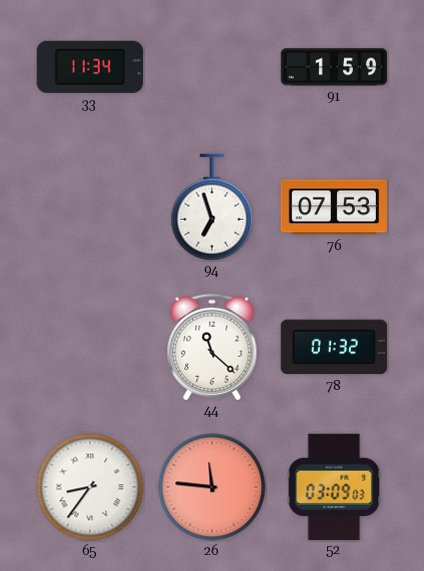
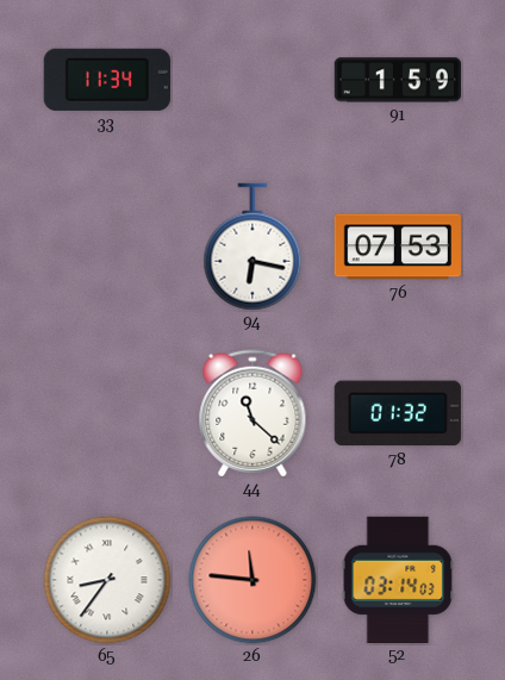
94: 6:57 -> 6:17
52: 03:09 -> 03:14
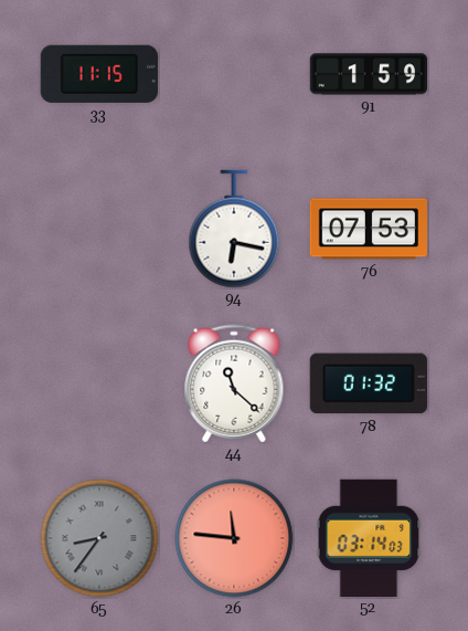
33: 11:34 -> 11:15
65 dial: white -> grey
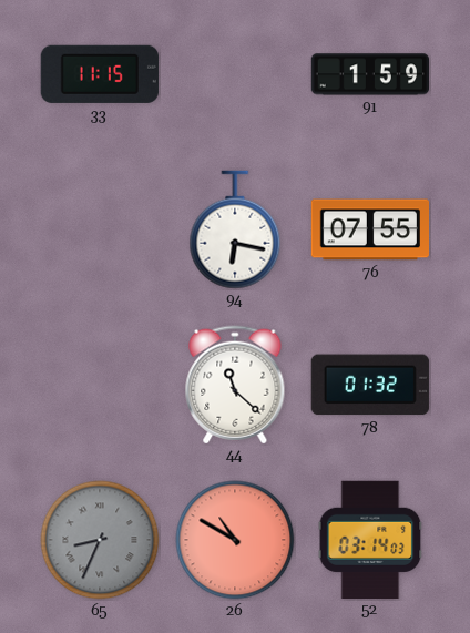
76: 07:53 -> 07:55
65: 8:36 -> 8:34
26: 11:46 -> 10:50
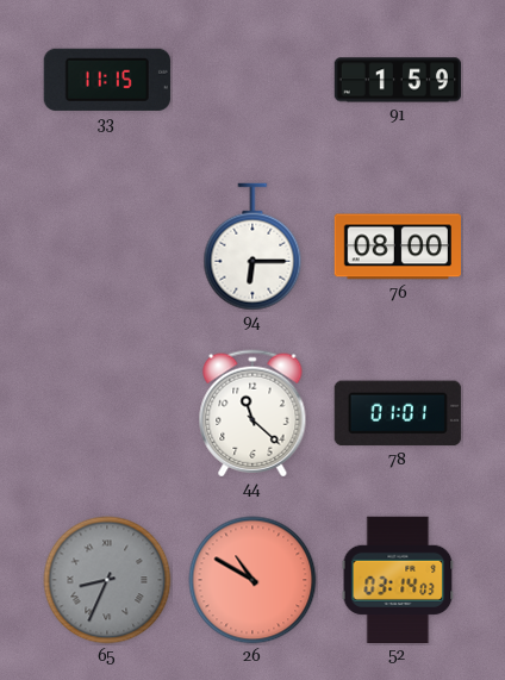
94: 6:17 -> 6:15
76: 07:55 -> 08:00
78: 01:32 -> 01:01
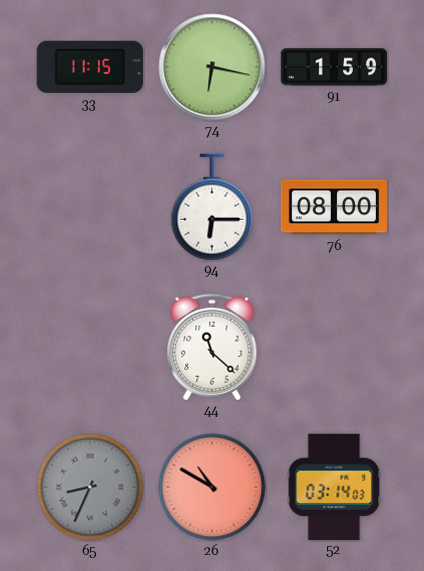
74: none -> 6:17
78: 01:01 -> none
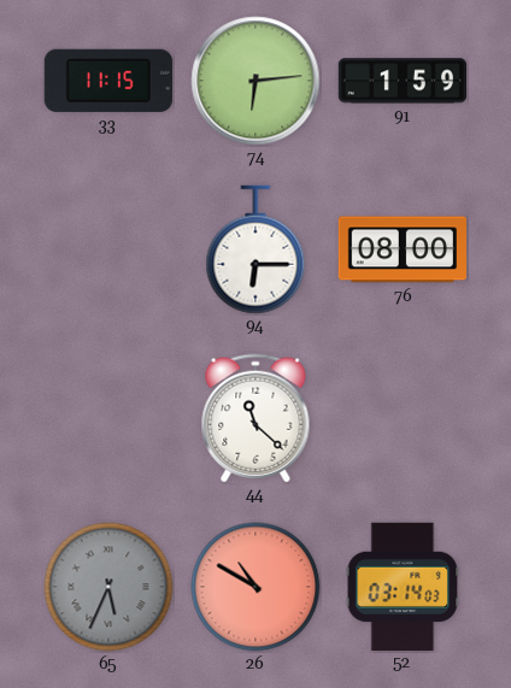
74: 6:17 -> 6:14
65: 8:34 -> 5:34
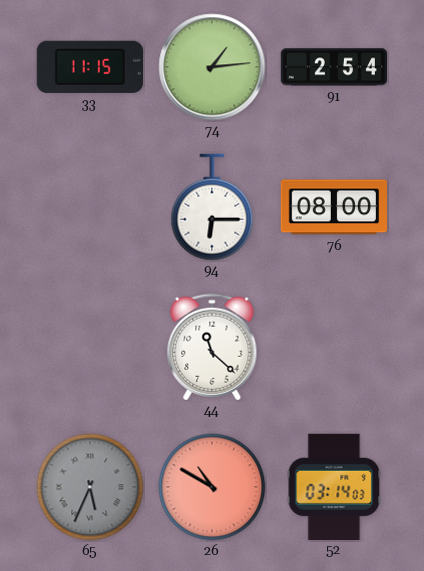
74: 6:14 -> 1:14
91: 1:59 -> 2:54
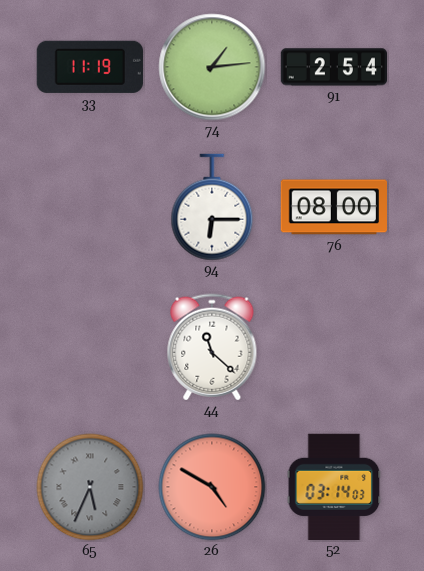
33: 11:15 -> 11:19
26: 10:50 -> 4:50
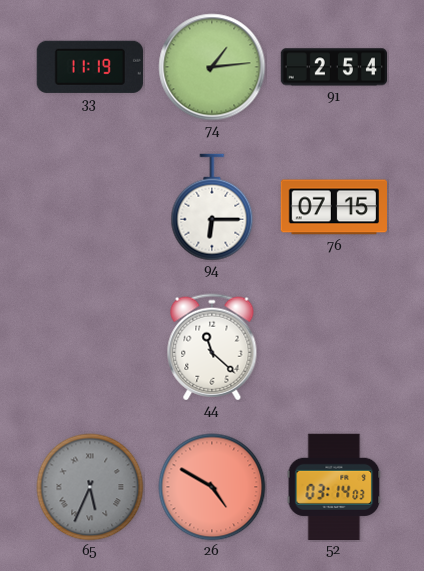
76: 08:00 -> 07:15
